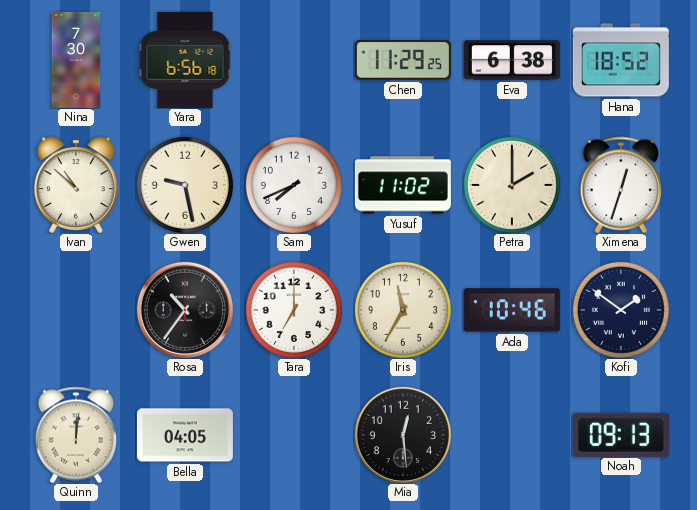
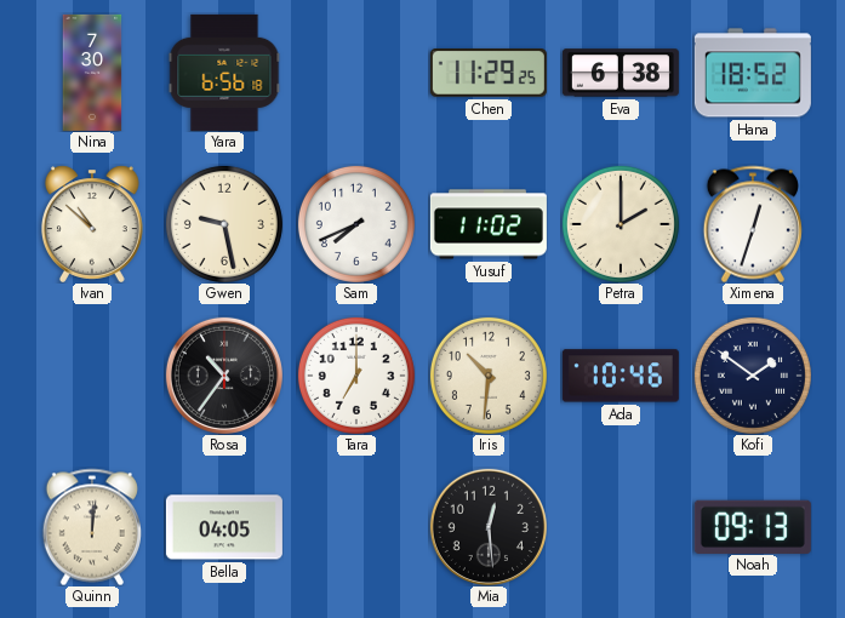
Iris: 11:35 -> 10:31
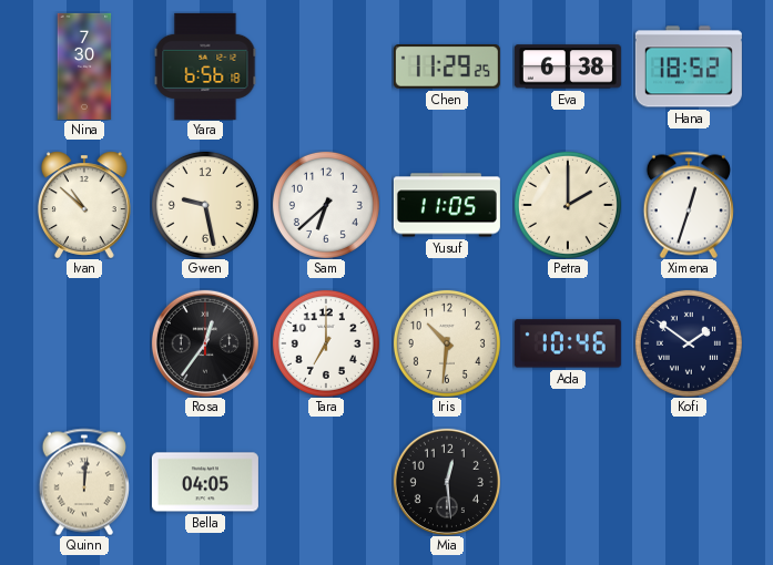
Sam: 7:41 -> 6:38
Yusuf: 11:02 -> 11:05
Rosa: 10:36 -> 12:36
Noah: 09:13 -> none
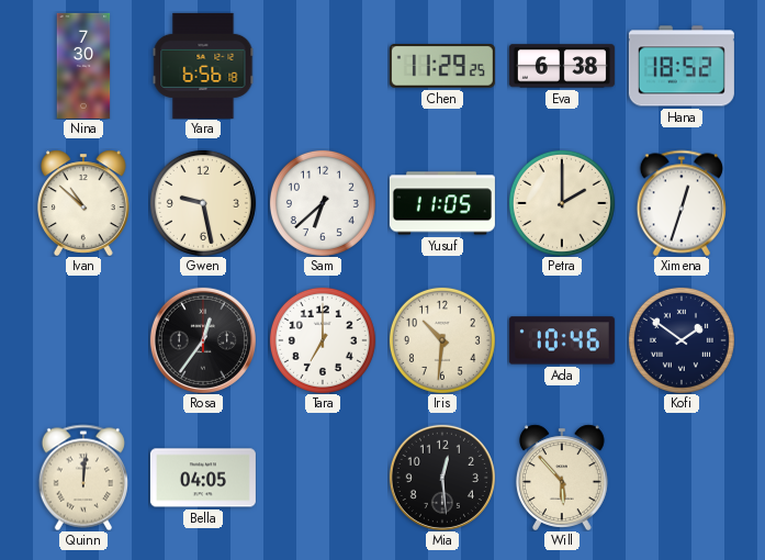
Will: none -> 5:53
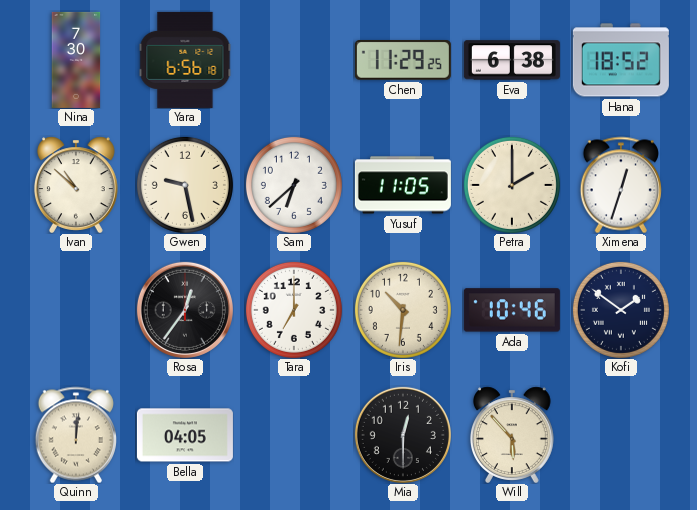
Mia: 12:29 -> 12:30
